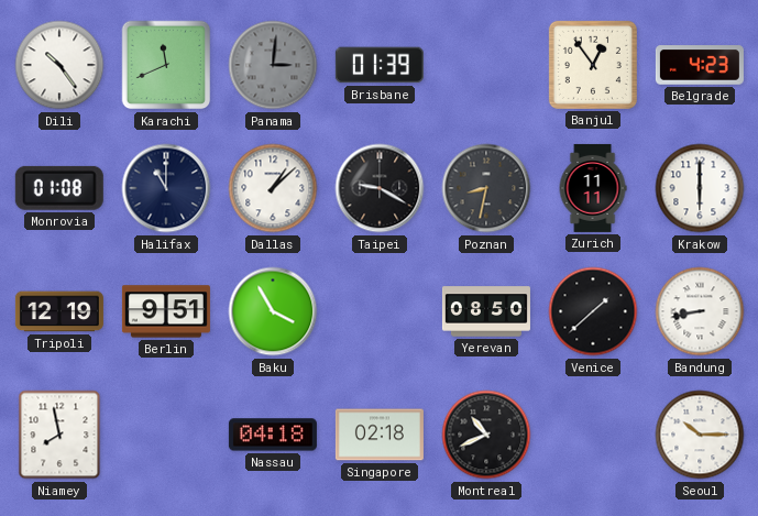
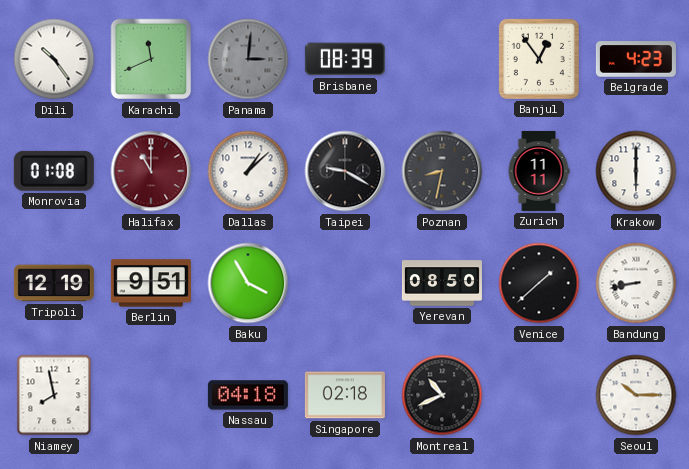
Brisbane: 01:39 -> 08:39
Halifax dial: navy -> burgundy
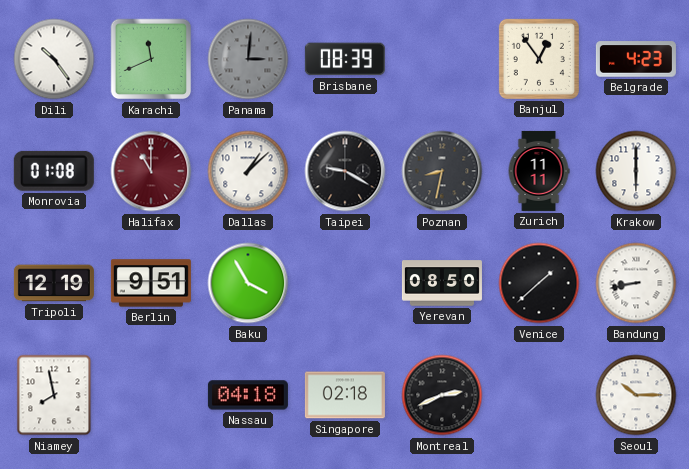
Montreal: 10:41 -> 2:41
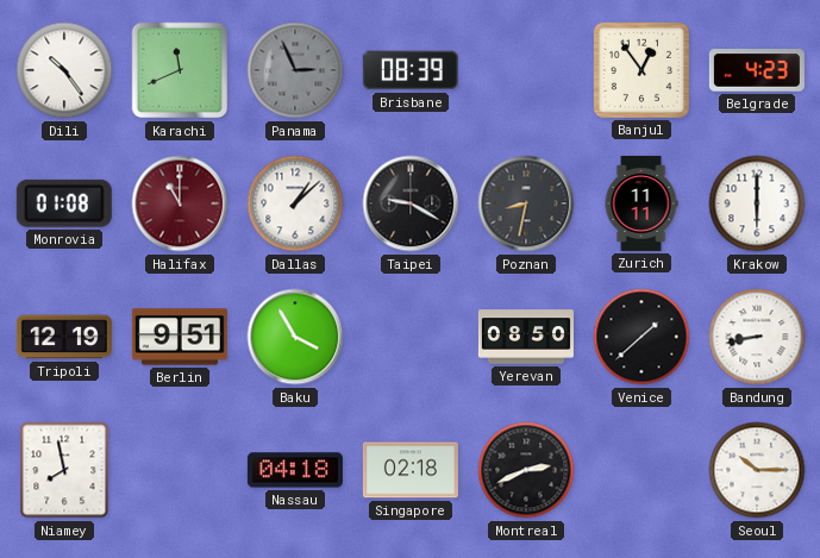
Panama: 3:01 -> 2:56
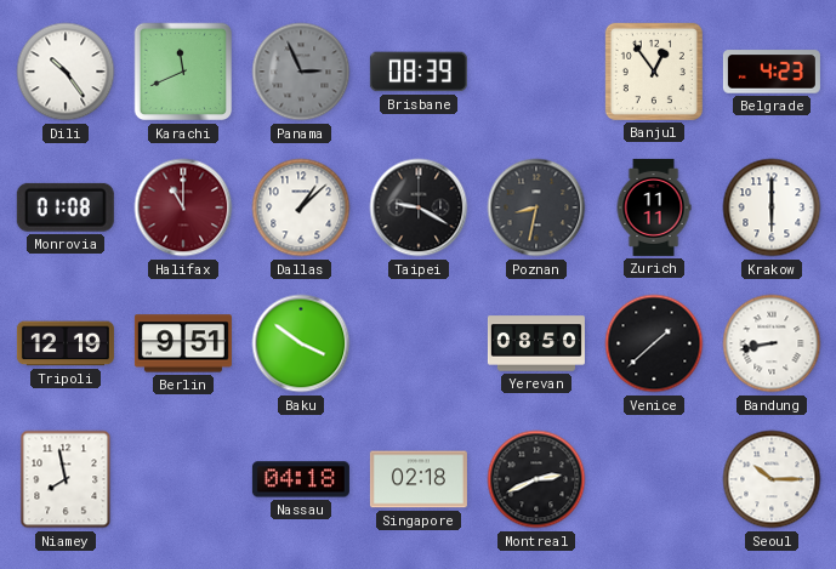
Baku: 3:55 -> 3:51
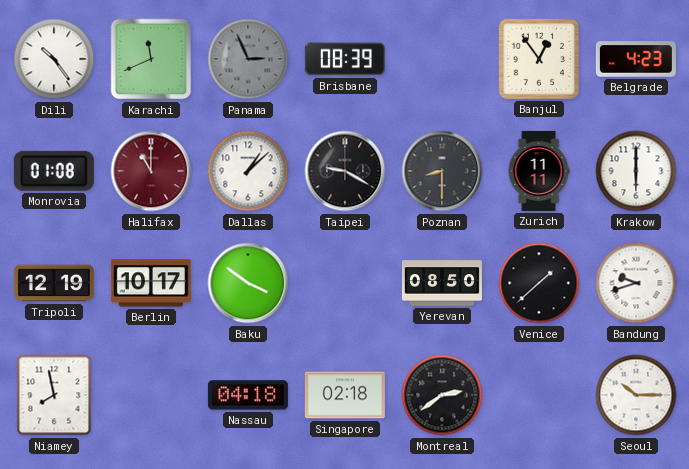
Poznan: 8:32 -> 8:30
Berlin: 9:51 -> 10:17
Bandung: 8:43 -> 9:42
Montreal: 2:41 -> 2:39
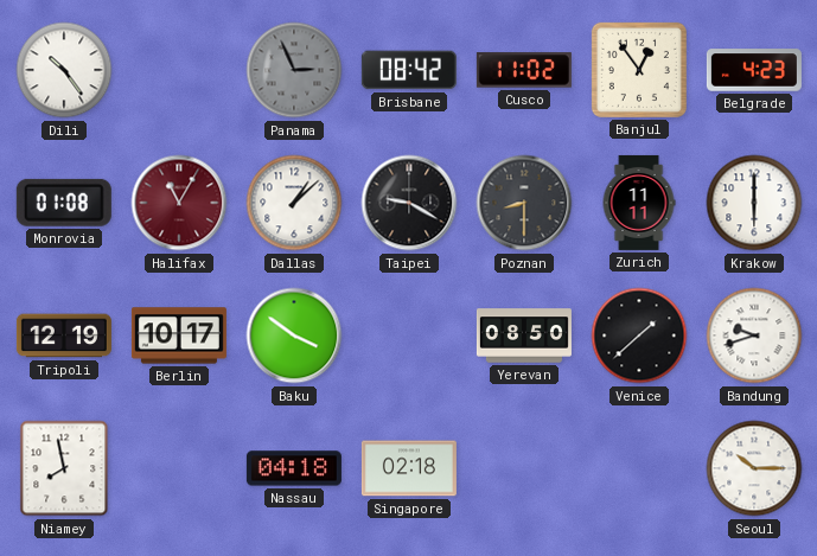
Karachi: 11:41 -> none
Brisbane: 08:39 -> 08:42
Cusco: none -> 11:02
Halifax: 11:00 -> 11:05
Montreal: 2:39 -> none
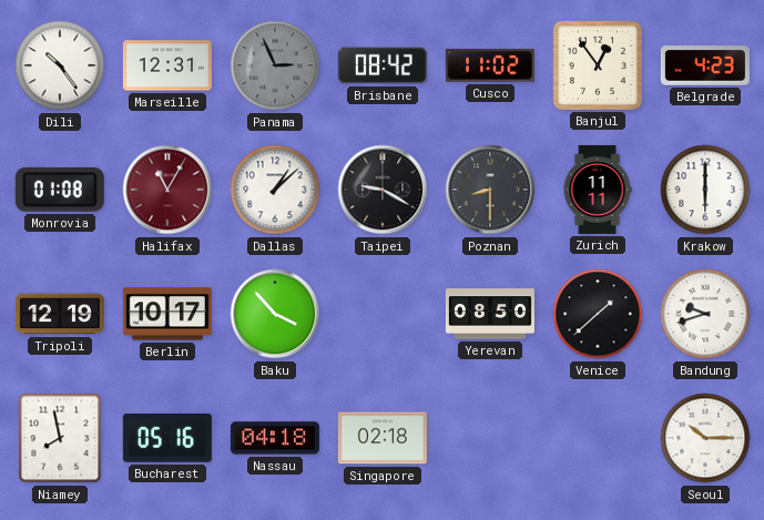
Marseille: none -> 12:31
Baku: 3:51 -> 3:53
Bucharest: none -> 05:16
